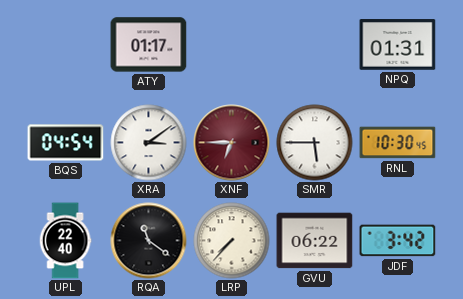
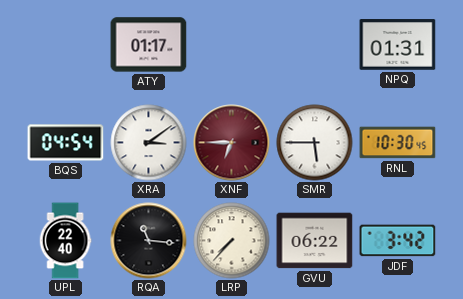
RQA: 11:21 -> 11:16
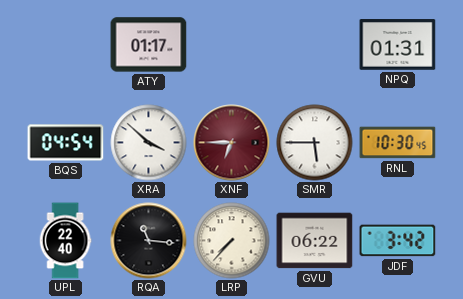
XRA: 3:09 -> 3:52
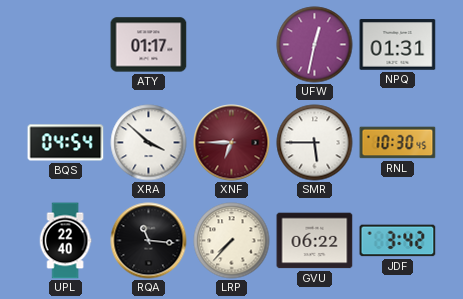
UFW: none -> 12:32
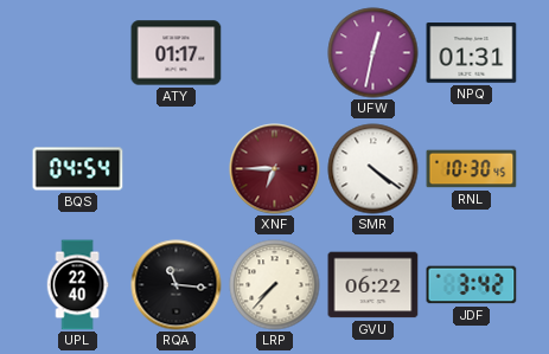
XRA: 3:52 -> none
SMR: 5:45 -> 4:21
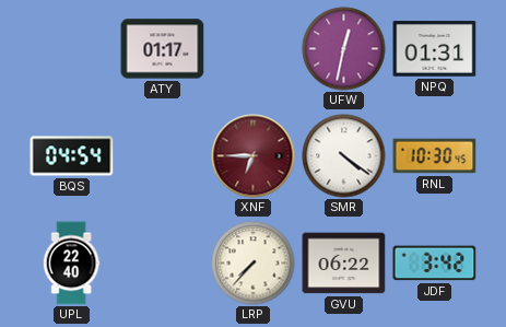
RQA: 11:16 -> none
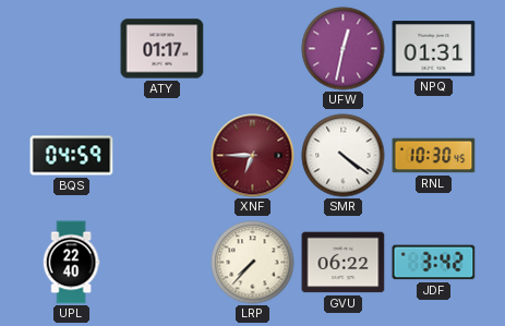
BQS: 04:54 -> 04:59
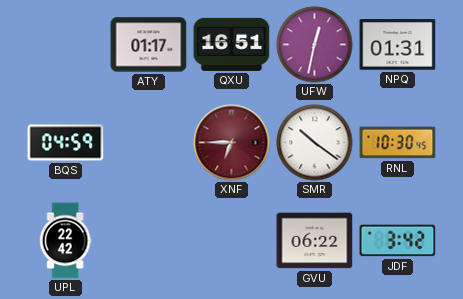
QXU: none -> 16:51
SMR: 4:21 -> 10:21
UPL: 22:40 -> 22:42
LRP: 7:37 -> none
